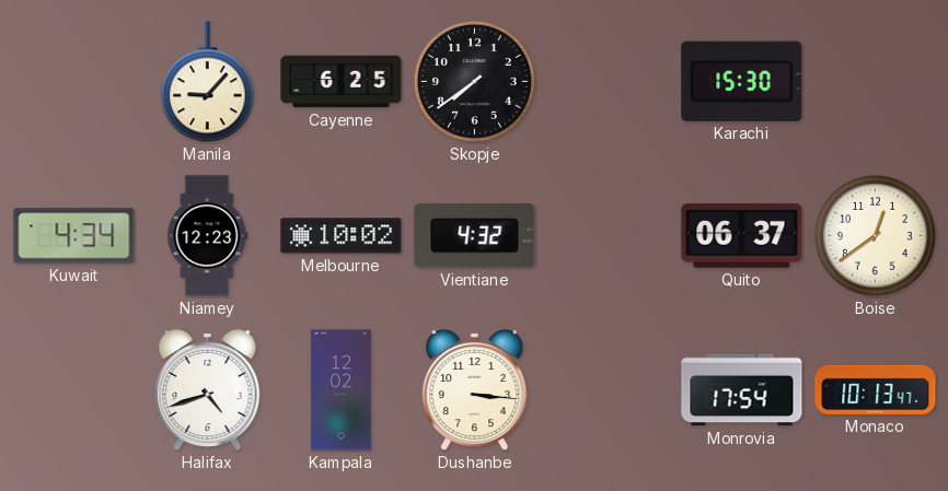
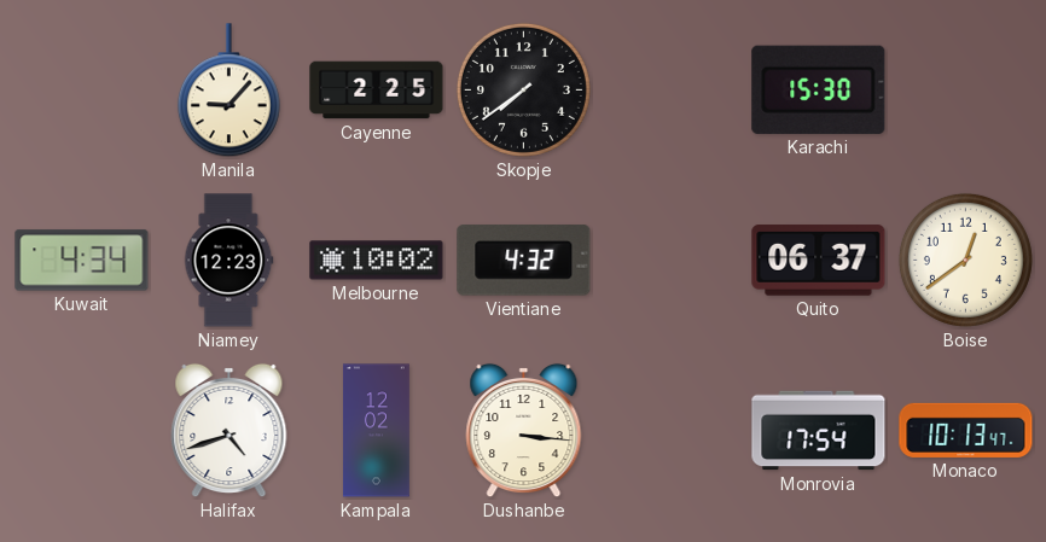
Cayenne: 6:25 -> 2:25
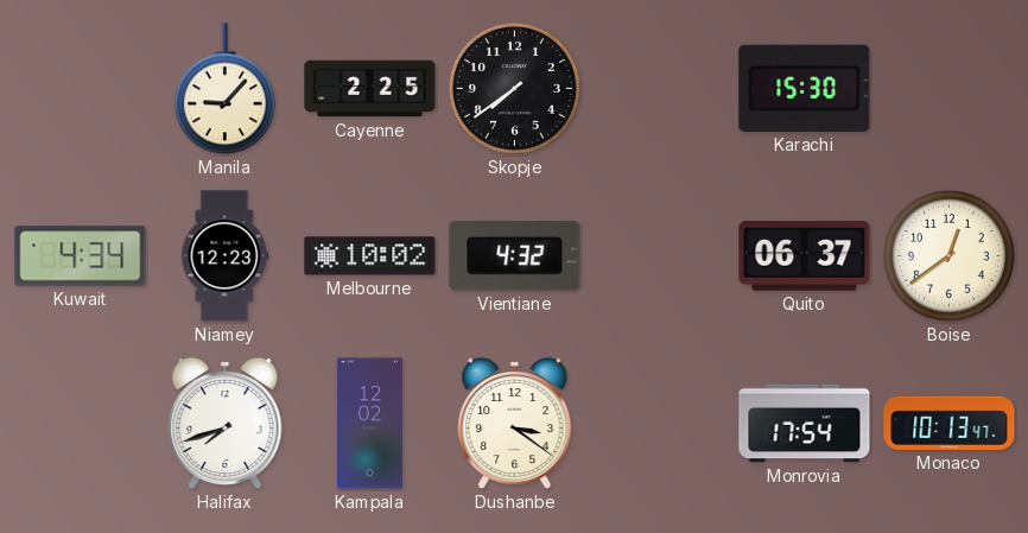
Halifax: 4:42 -> 7:42
Dushanbe: 3:16 -> 3:21
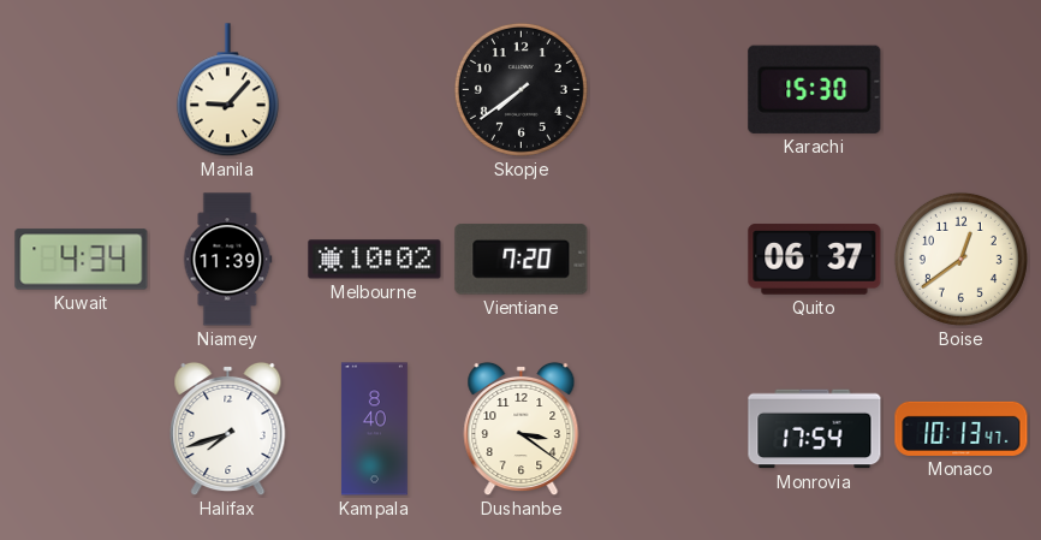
Cayenne: 2:25 -> none
Niamey: 12:23 -> 11:39
Vientiane: 4:32 -> 7:20
Kampala: 12:02 -> 8:40
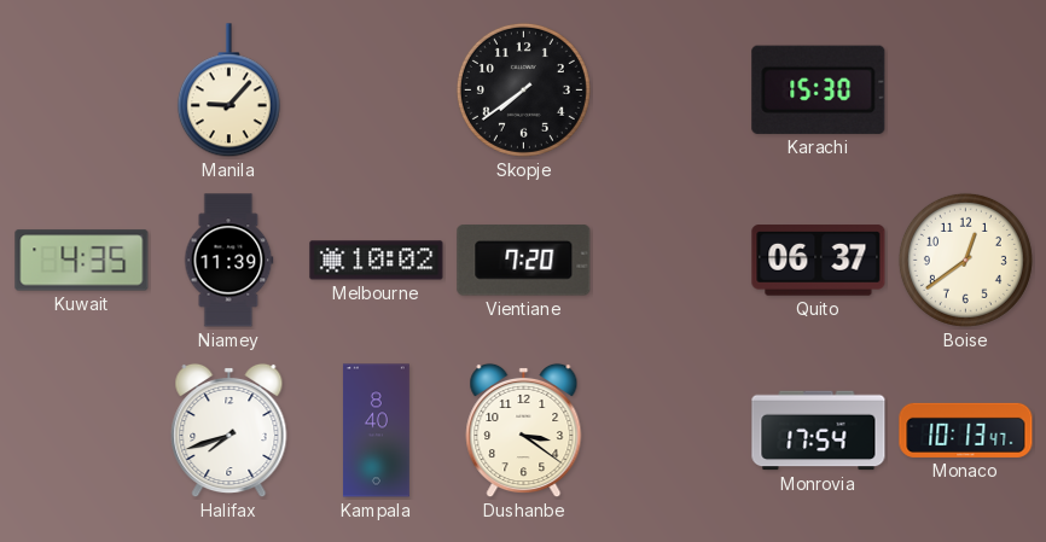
Kuwait: 4:34 -> 4:35
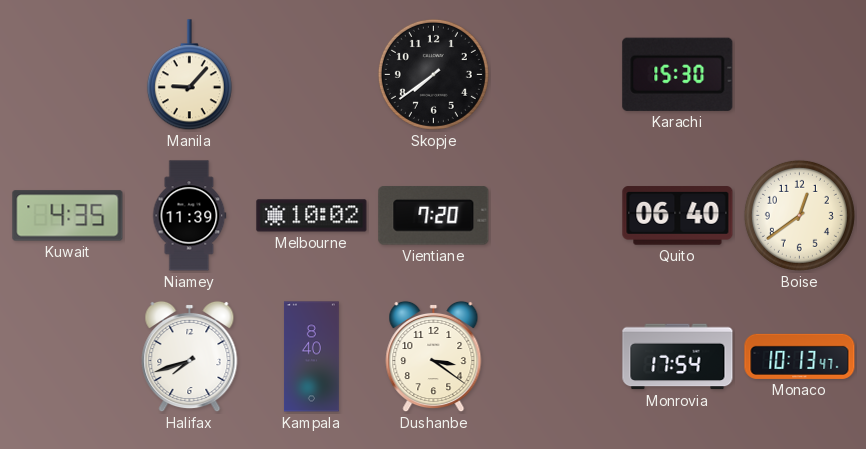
Quito: 06:37 -> 06:40
